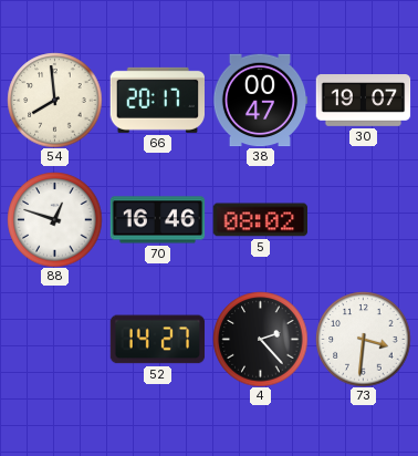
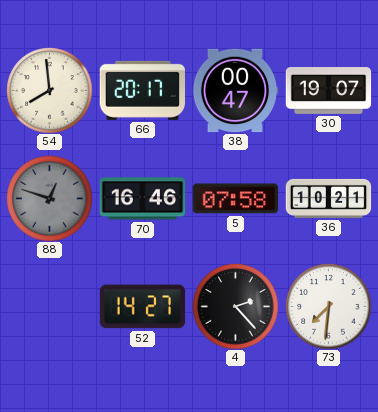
88 dial: white -> grey
5: 08:02 -> 07:58
36: none -> 10:21
73: 3:31 -> 7:31
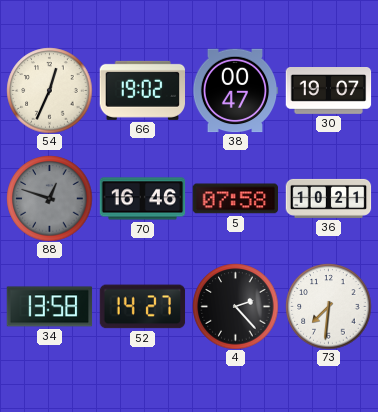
54: 7:59 -> 12:34
66: 20:17 -> 19:02
34: none -> 13:58
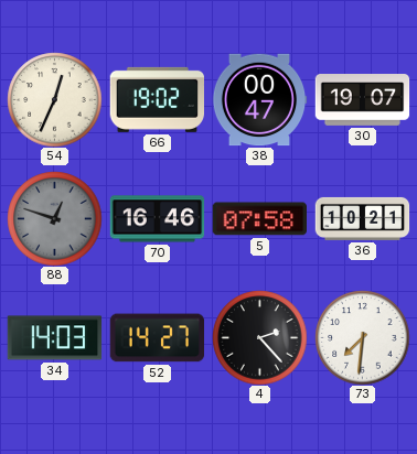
34: 13:58 -> 14:03
